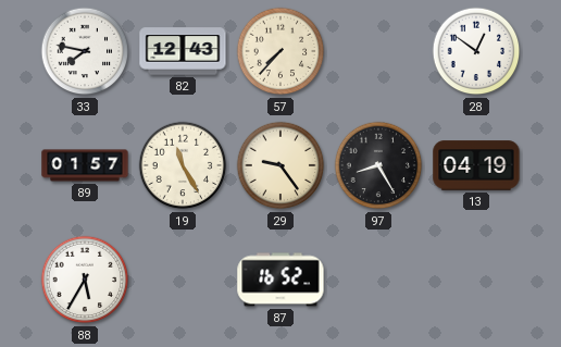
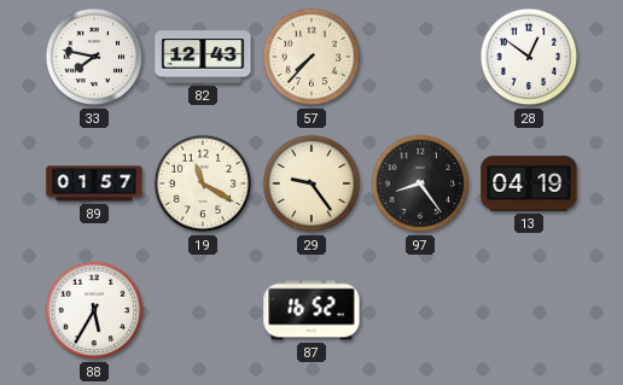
19: 11:25 -> 11:20
97: 8:25 -> 8:24
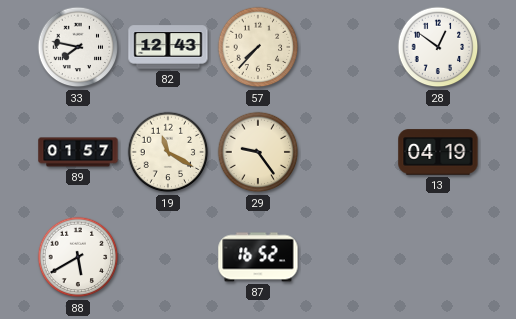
97: 8:24 -> none
88: 5:35 -> 5:40
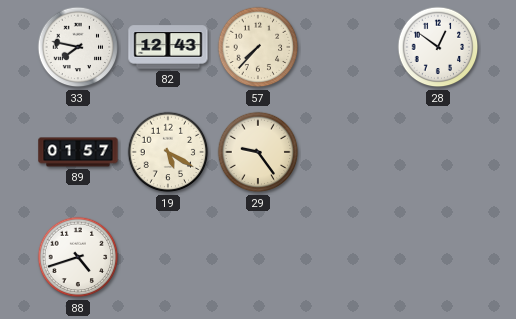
19: 11:20 -> 5:20
13: 04:19 -> none
88: 5:40 -> 4:42
87: 16:52 -> none
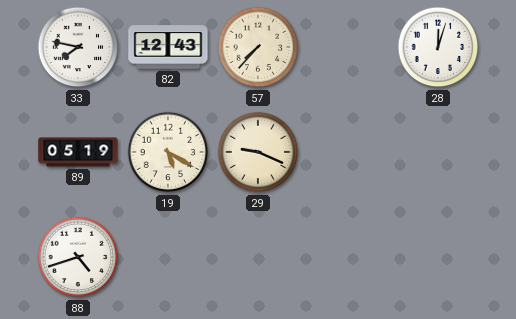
28: 12:51 -> 12:03
89: 01:57 -> 05:19
29: 9:24 -> 9:19
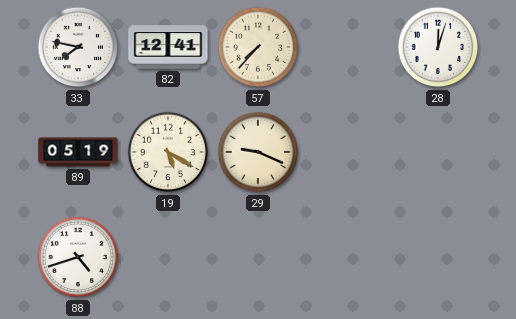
82: 12:43 -> 12:41
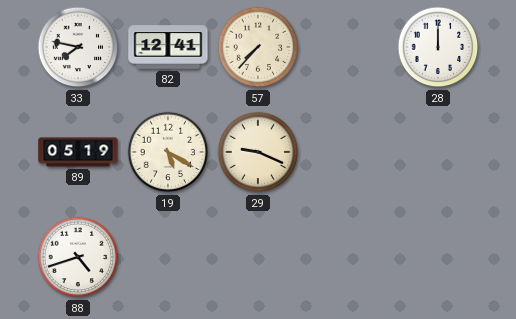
28: 12:03 -> 12:00
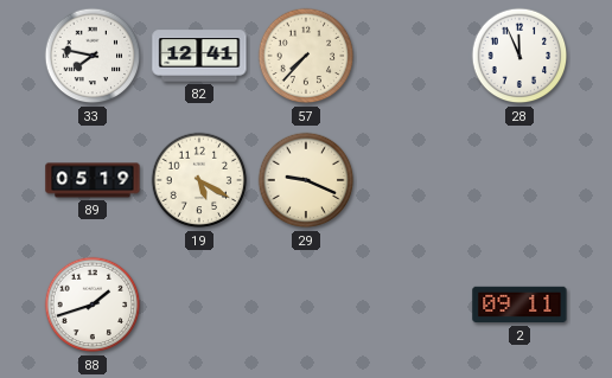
28: 12:00 -> 11:56
88: 4:42 -> 1:42
2: none -> 09:11
